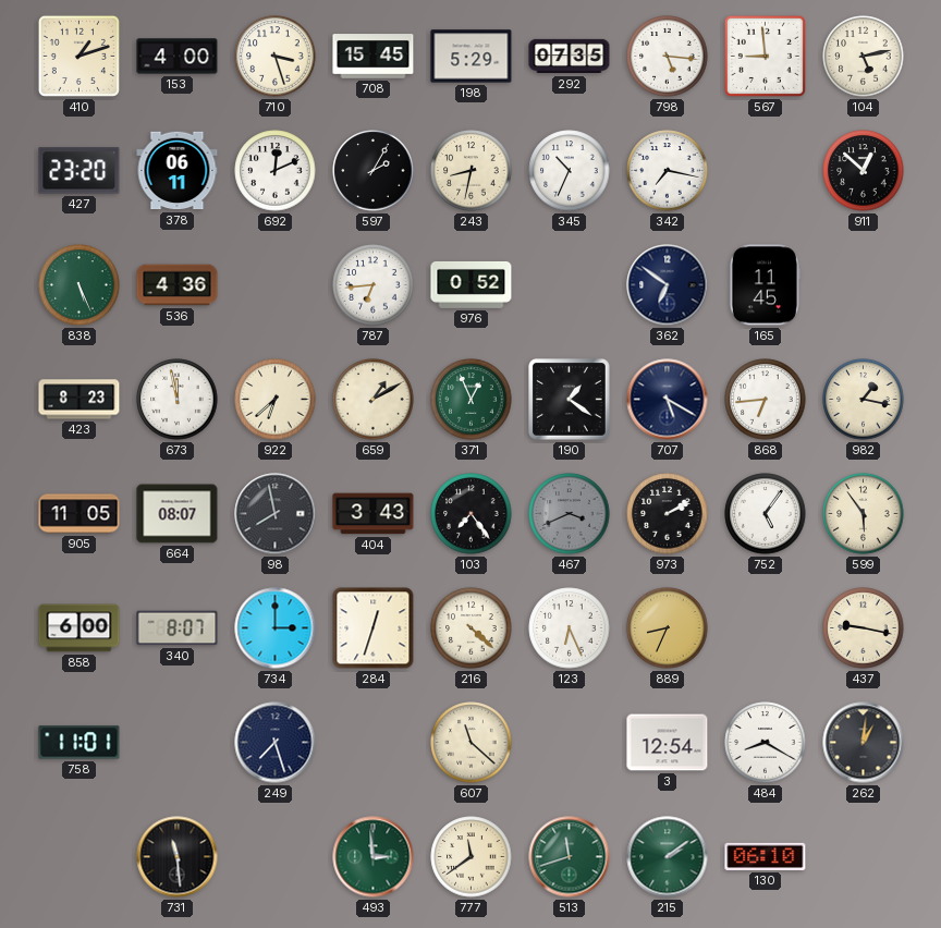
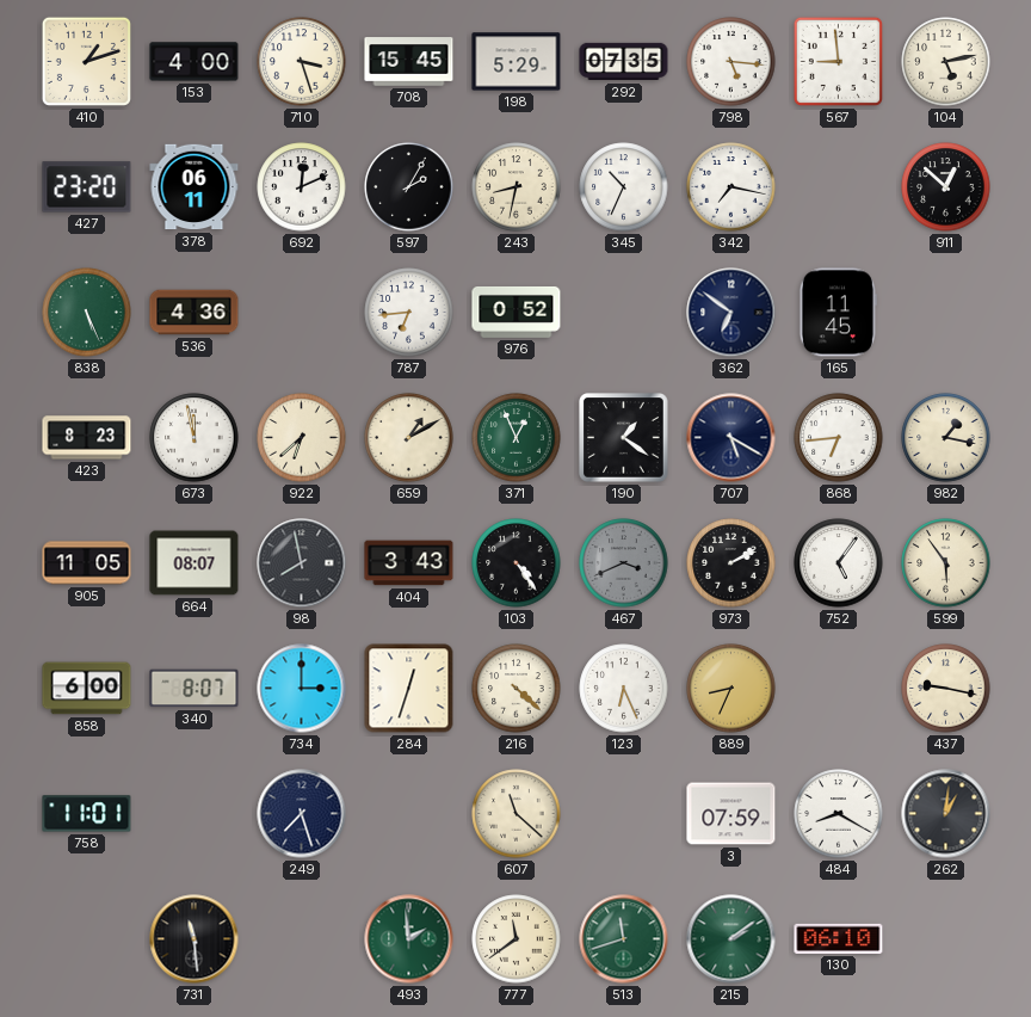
103: 7:24 -> 4:24
3: 12:54 -> 07:59
493: 2:59 -> 1:59
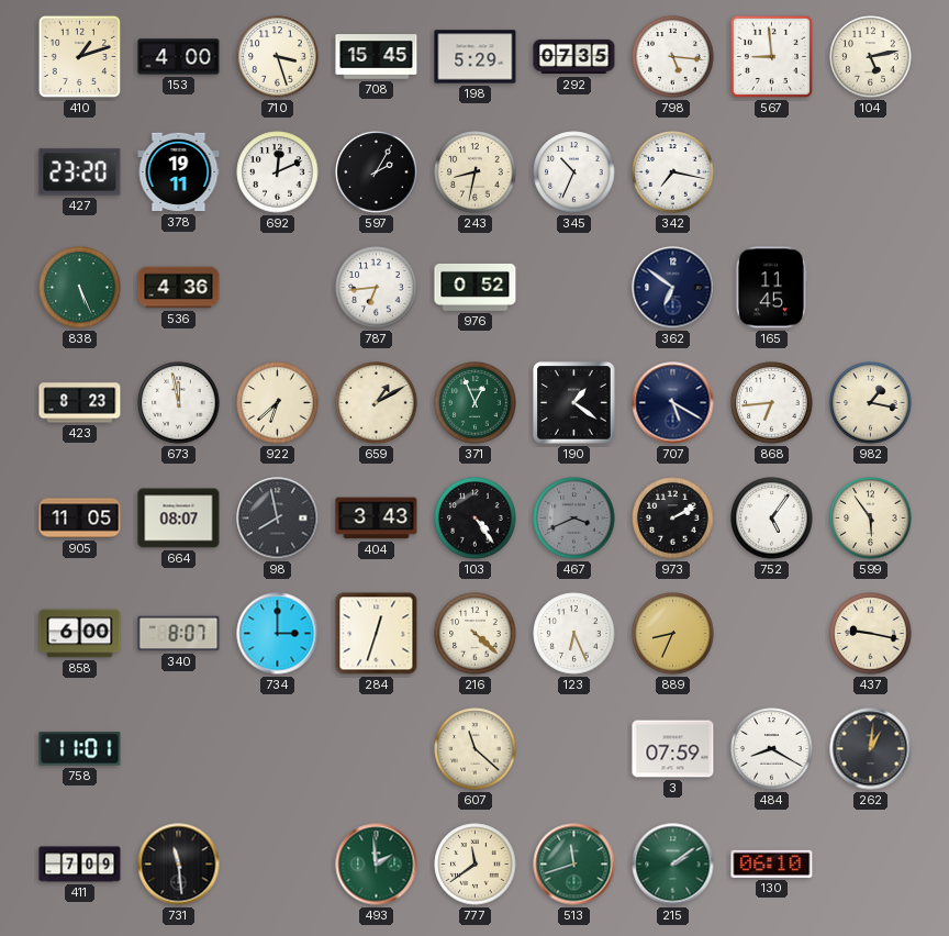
378: 06:11 -> 19:11
911: 12:52 -> none
249: 7:27 -> none
411: none -> 7:09
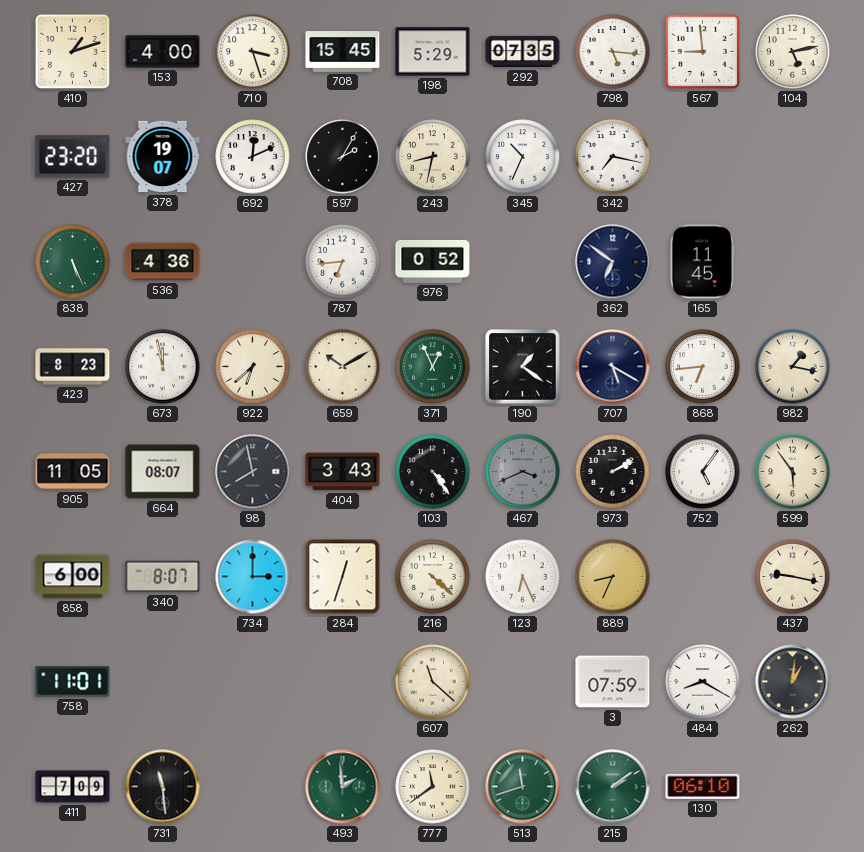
378: 19:11 -> 19:07
659: 1:10 -> 10:10
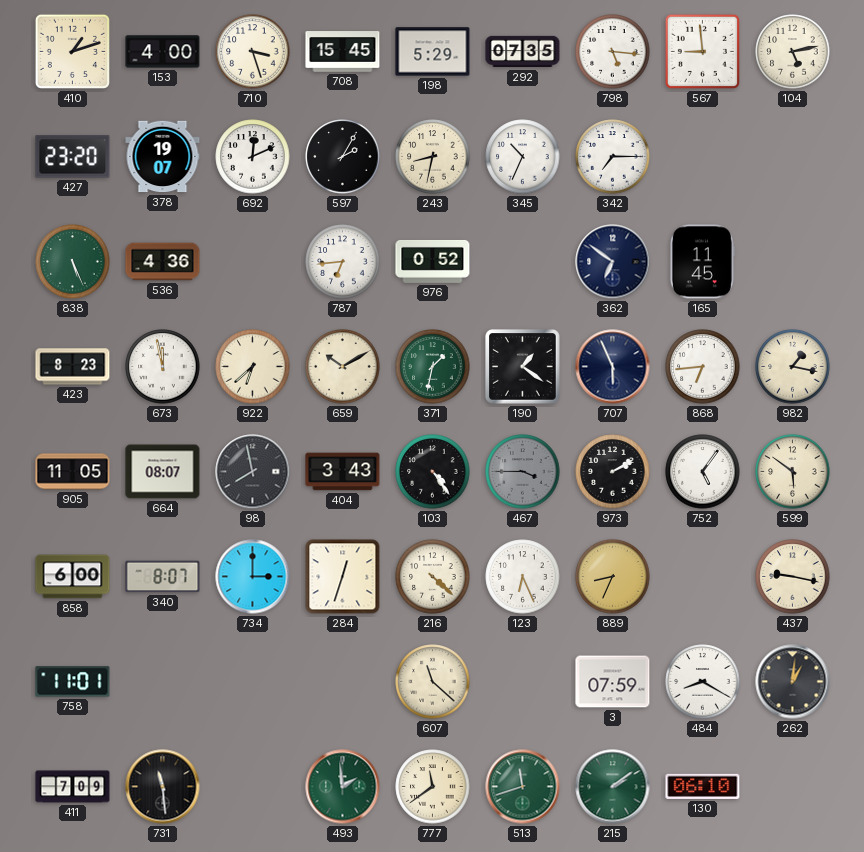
342: 7:17 -> 7:15
371: 12:56 -> 1:32
707: 5:20 -> 5:56
467: 3:41 -> 3:45
599: 5:54 -> 5:51
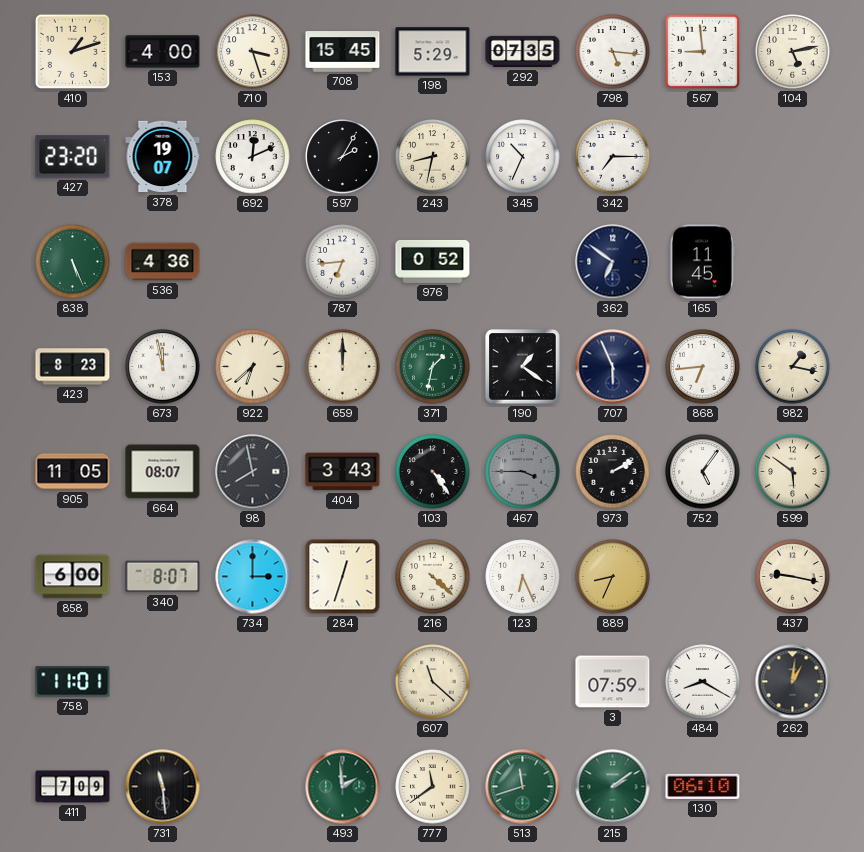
659: 10:10 -> 12:00
